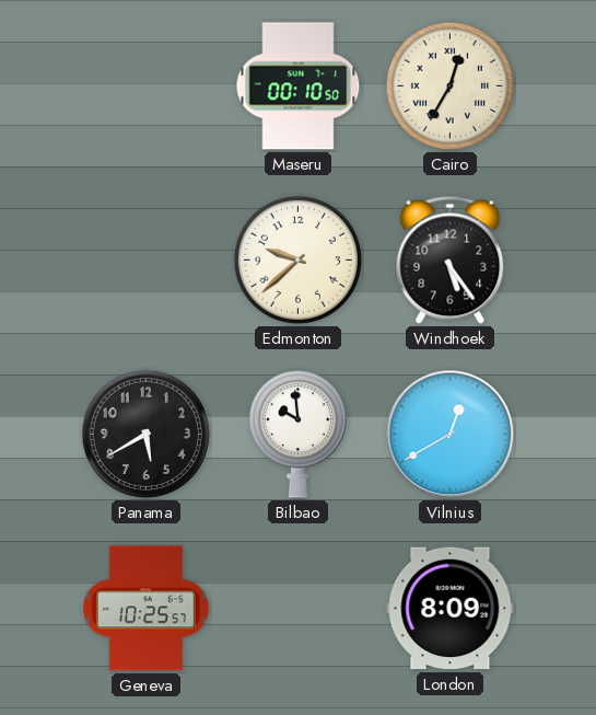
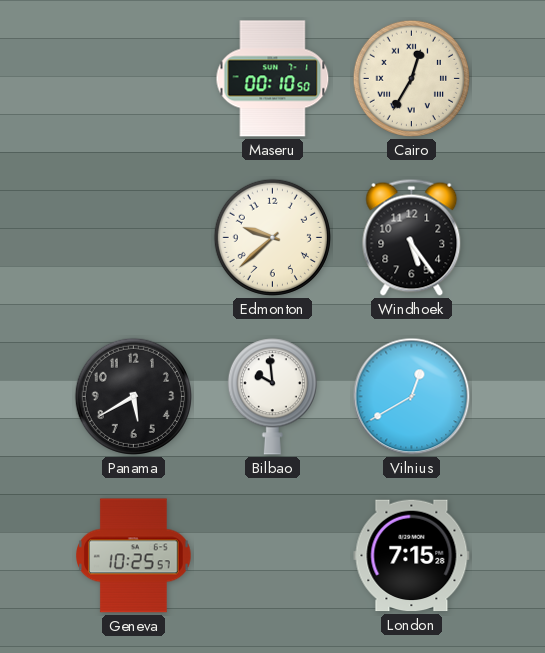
London: 8:09 -> 7:15
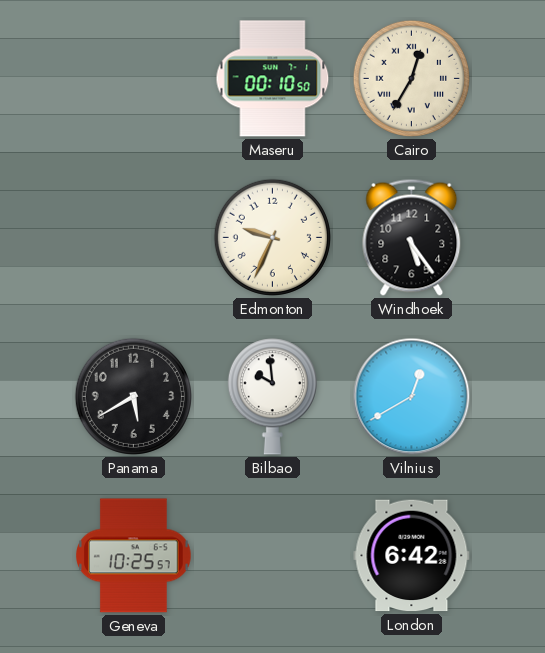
Edmonton: 9:38 -> 9:34
London: 7:15 -> 6:42
